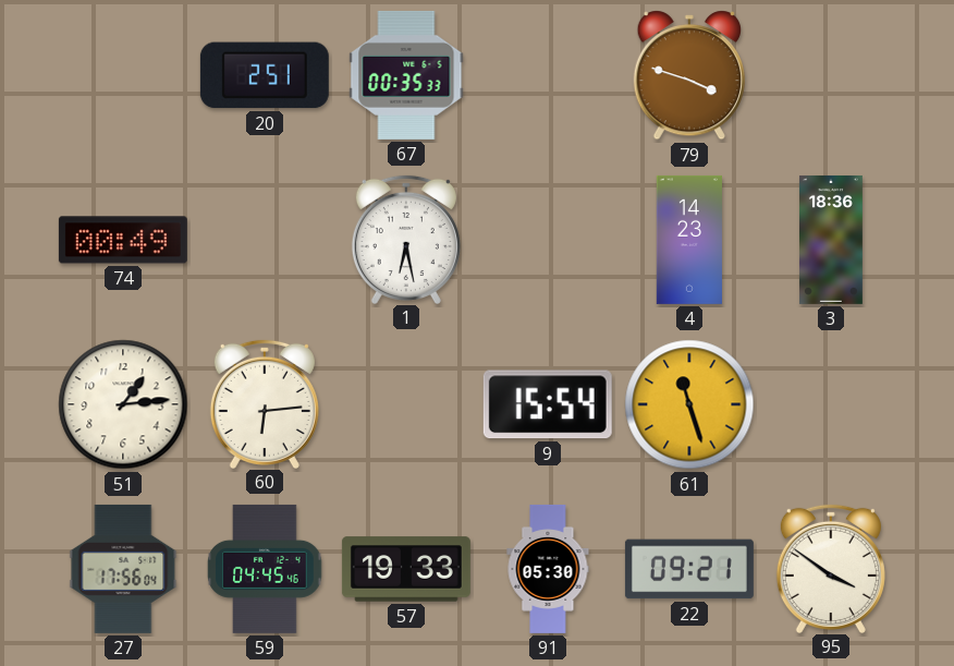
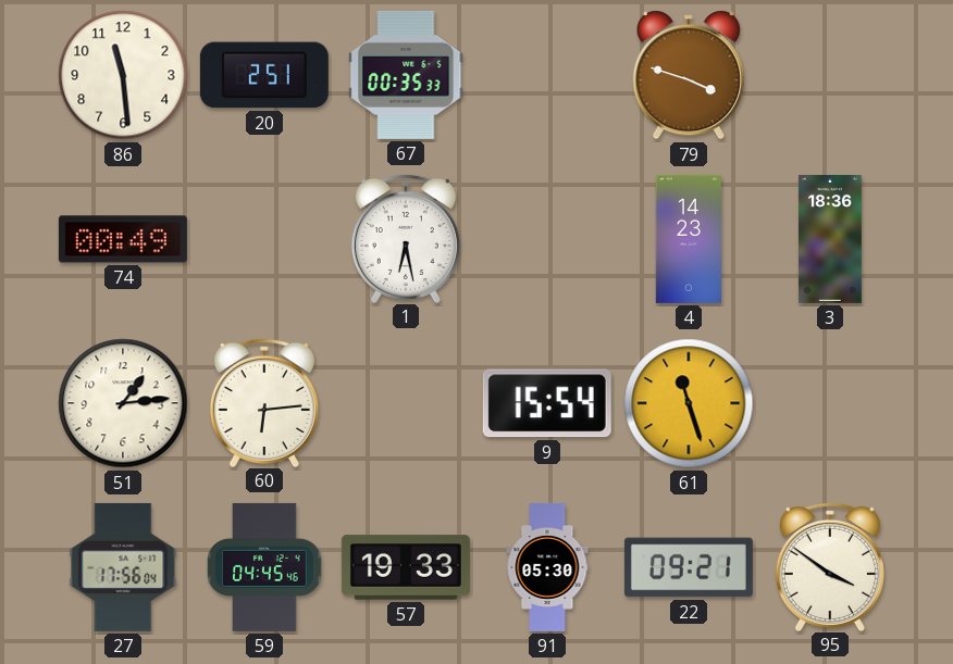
86: none -> 11:29
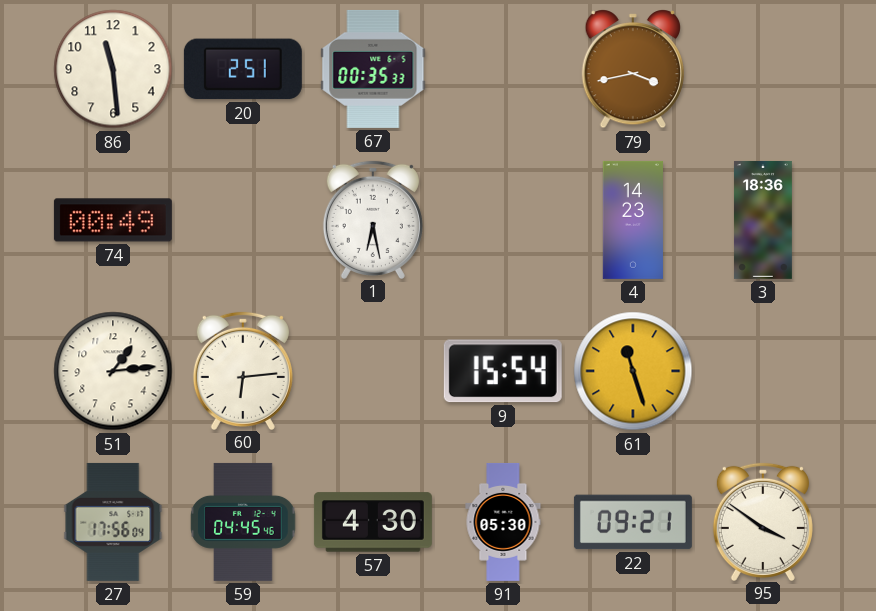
79: 3:48 -> 3:43
57: 19:33 -> 4:30
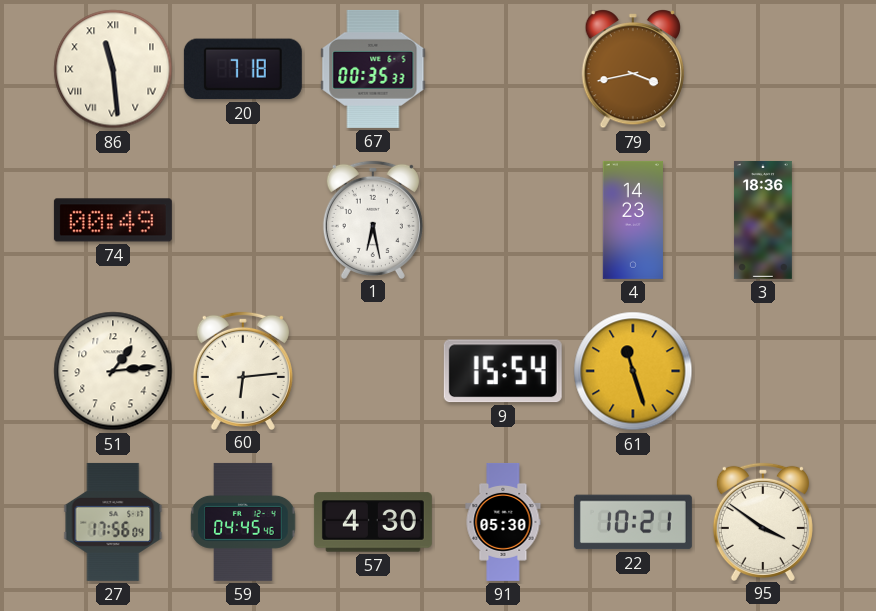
86 numerals: Arabic -> Roman
20: 2:51 -> 7:18
22: 09:21 -> 10:21
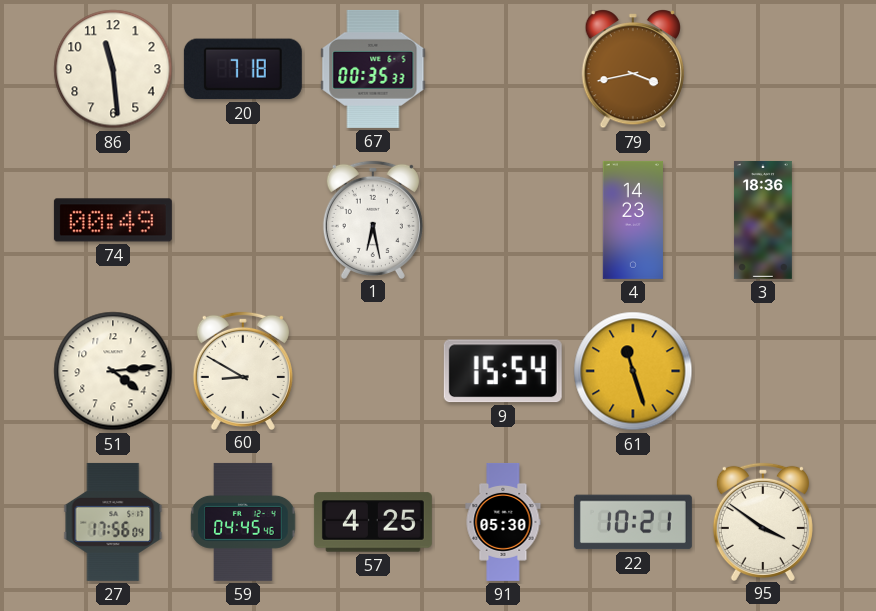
86 numerals: Roman -> Arabic
51: 1:14 -> 4:14
60: 6:14 -> 8:50
57: 4:30 -> 4:25
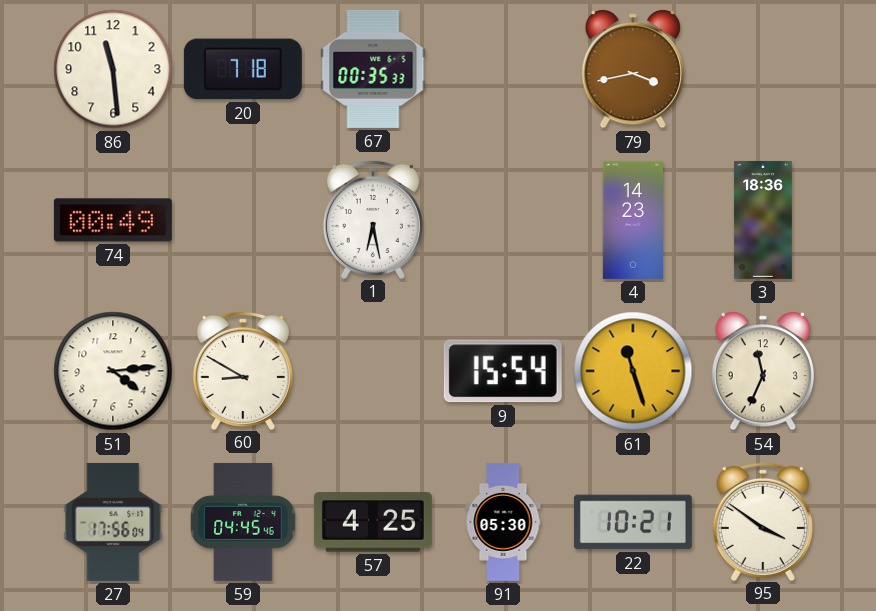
54: none -> 11:34
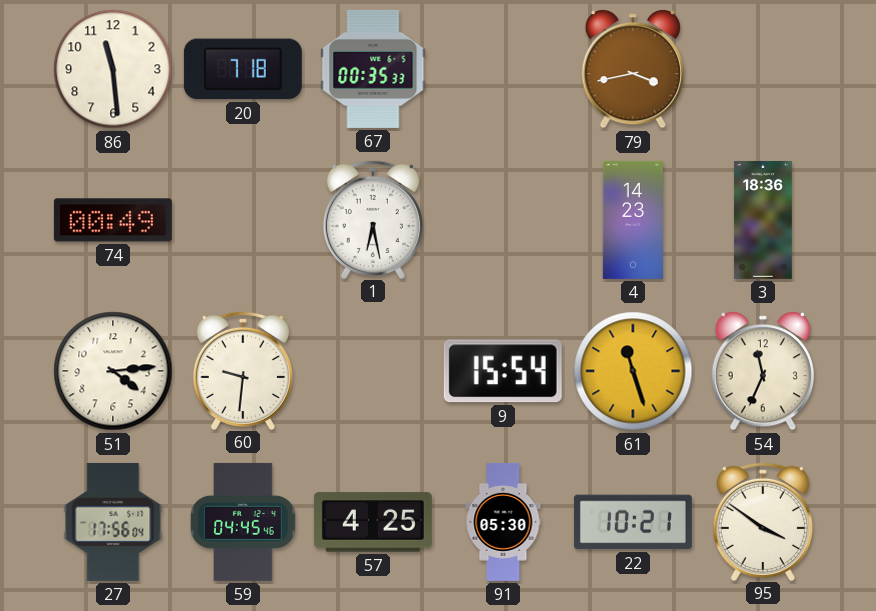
60: 8:50 -> 9:31
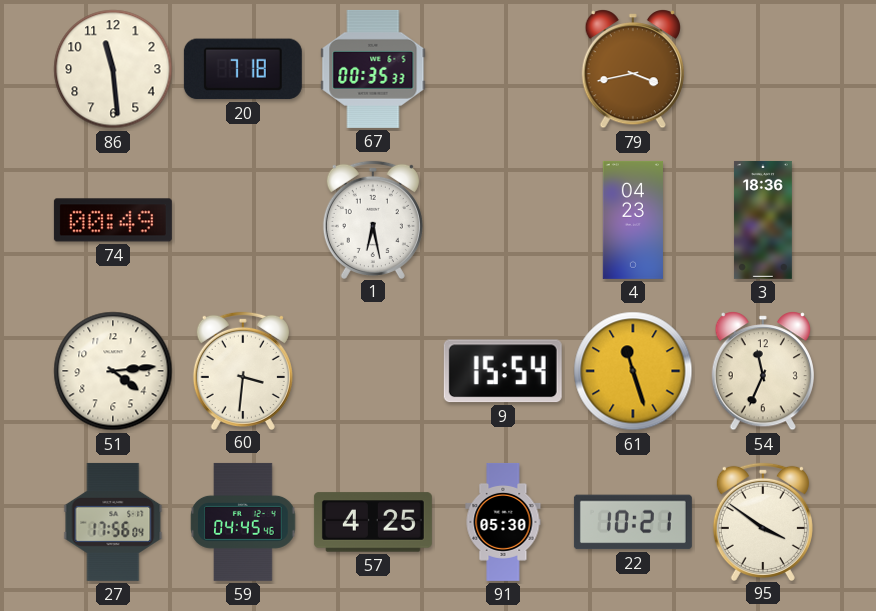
4: 14:23 -> 04:23
60: 9:31 -> 3:31
